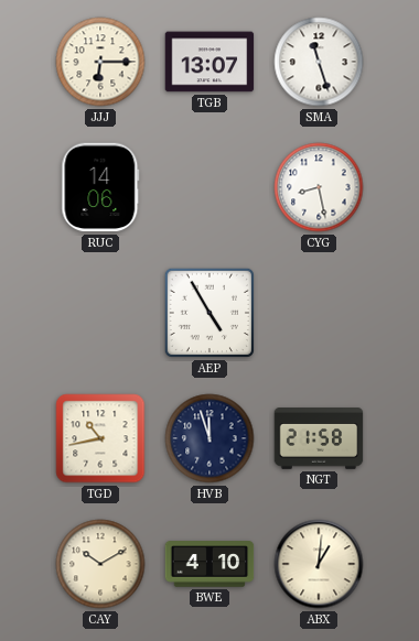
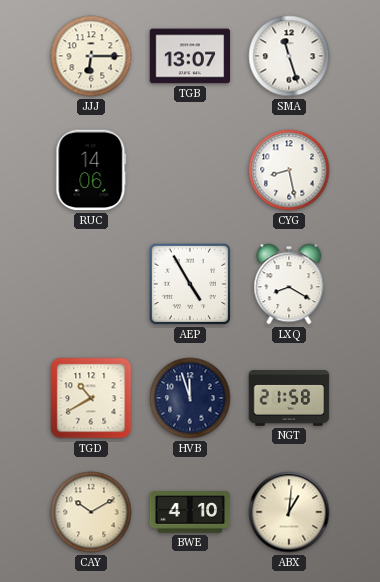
LXQ: none -> 8:20
TGD: 10:43 -> 10:40
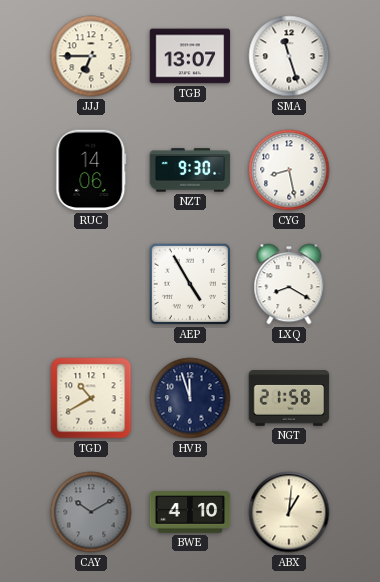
JJJ: 6:15 -> 6:45
NZT: none -> 9:30
CAY dial: cream -> grey
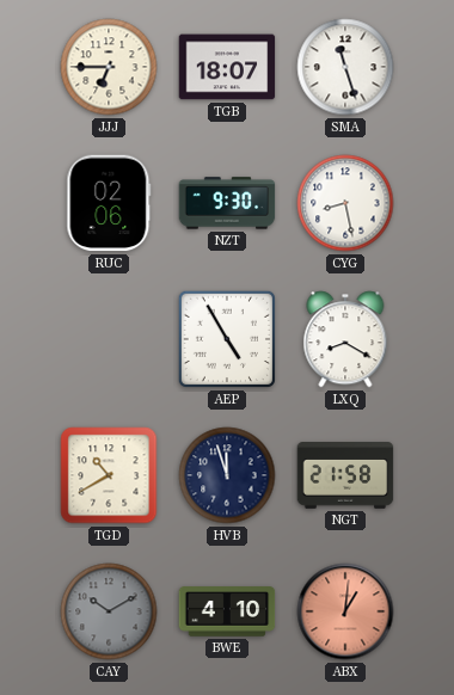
TGB: 13:07 -> 18:07
RUC: 14:06 -> 02:06
ABX dial: cream -> salmon
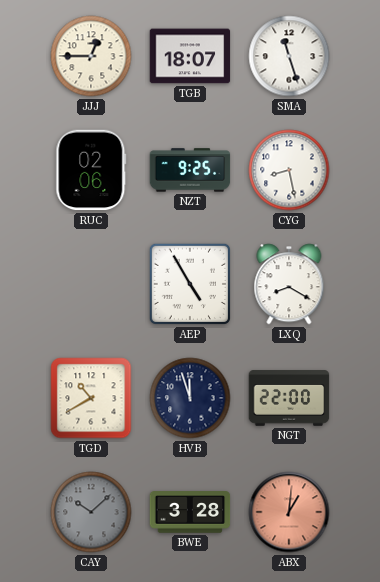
JJJ: 6:45 -> 12:45
NZT: 9:30 -> 9:25
NGT: 21:58 -> 22:00
CAY: 10:10 -> 10:08
BWE: 4:10 -> 3:28
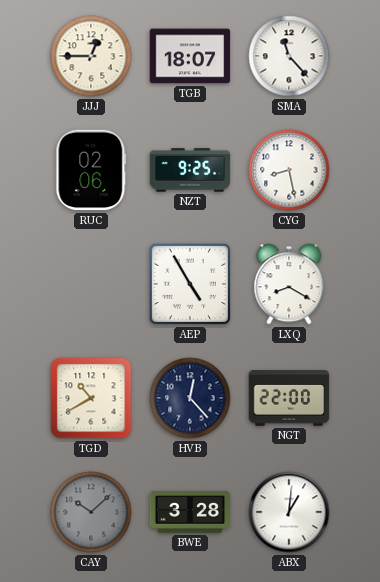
SMA: 11:27 -> 11:23
HVB: 11:57 -> 12:23
ABX dial: salmon -> white
